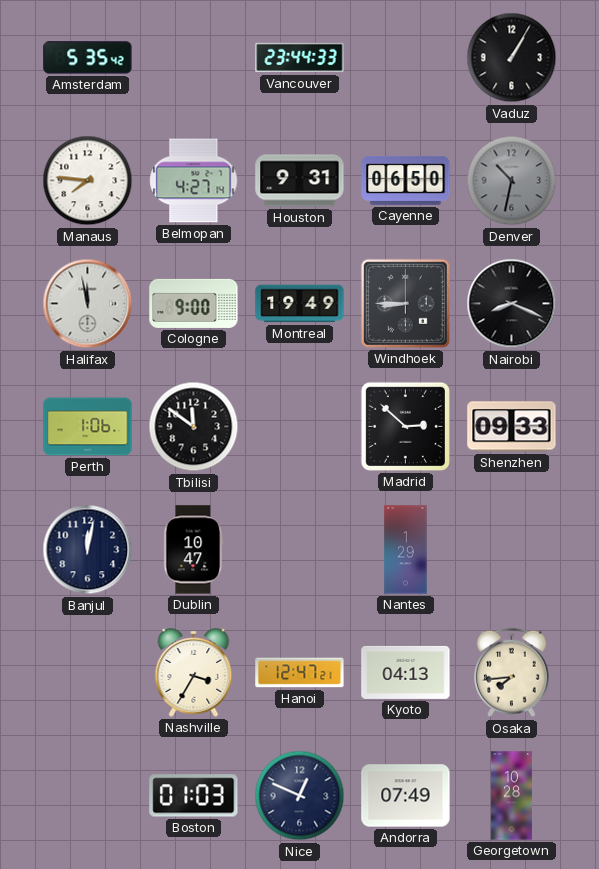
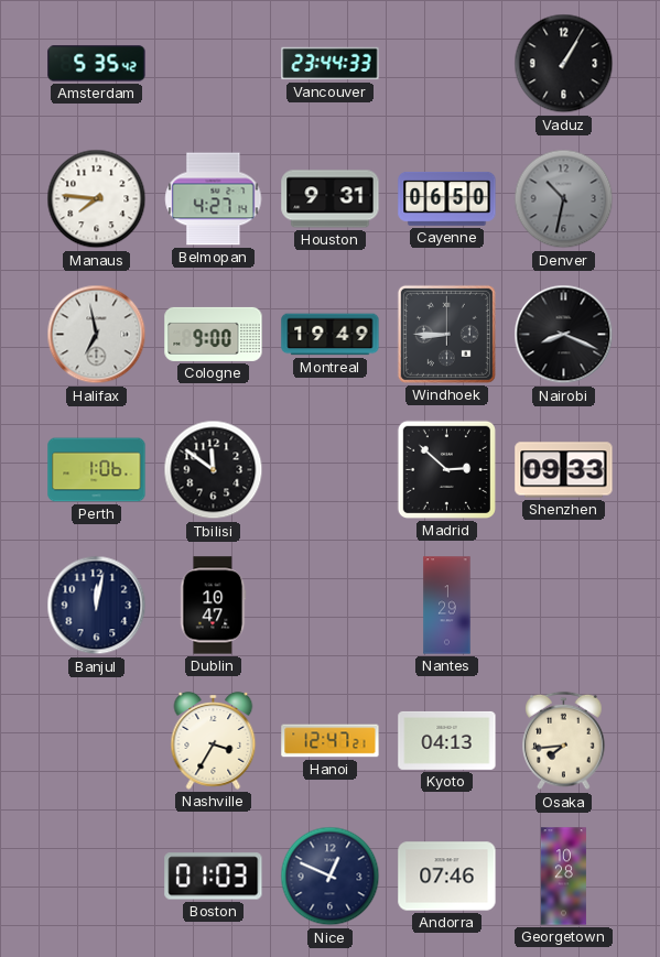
Halifax: 11:58 -> 6:58
Andorra: 07:49 -> 07:46
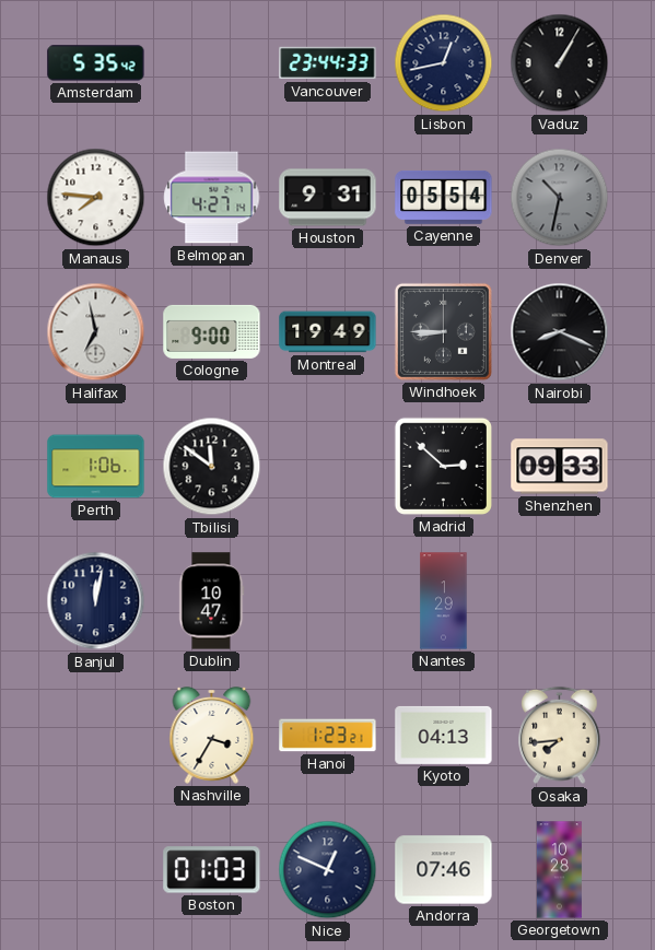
Lisbon: none -> 12:43
Cayenne: 06:50 -> 05:54
Hanoi: 12:47 -> 1:23
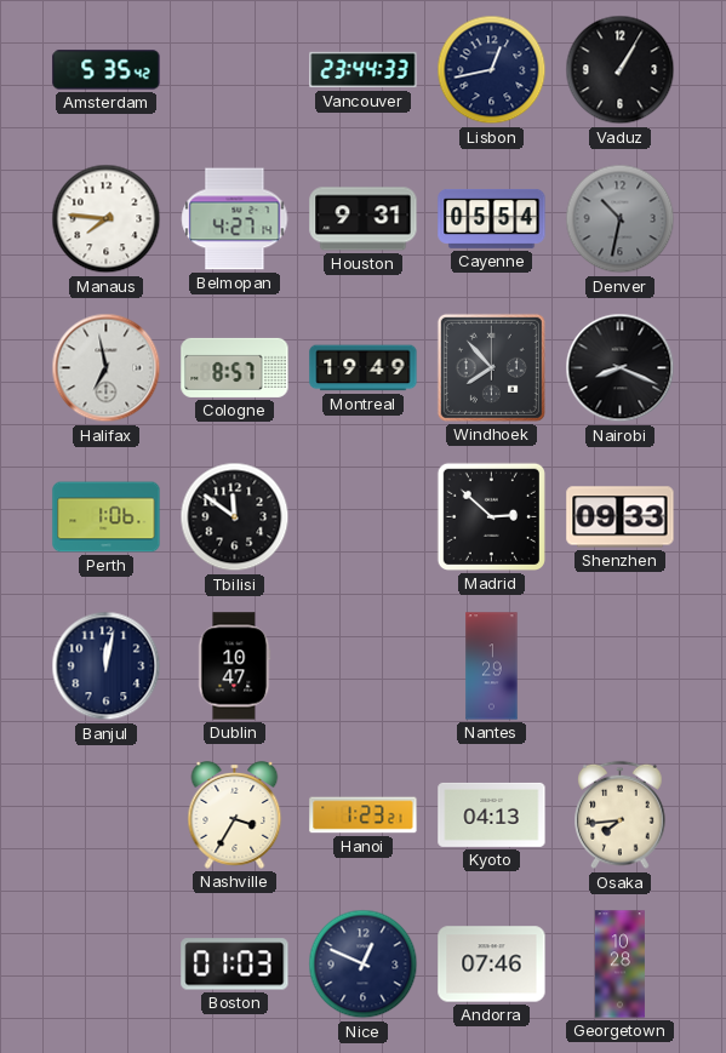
Cologne: 9:00 -> 8:57
Windhoek: 8:45 -> 7:53
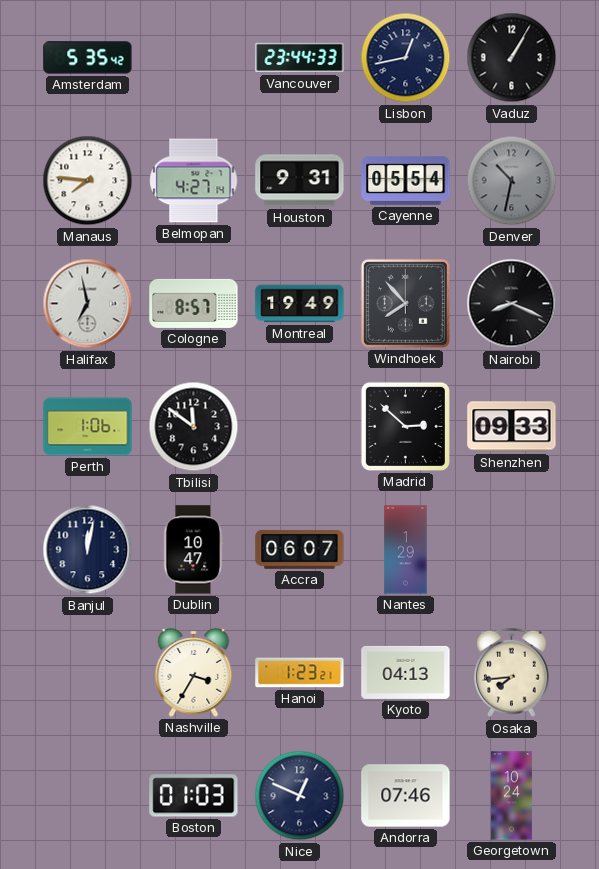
Accra: none -> 06:07
Georgetown: 10:28 -> 10:24
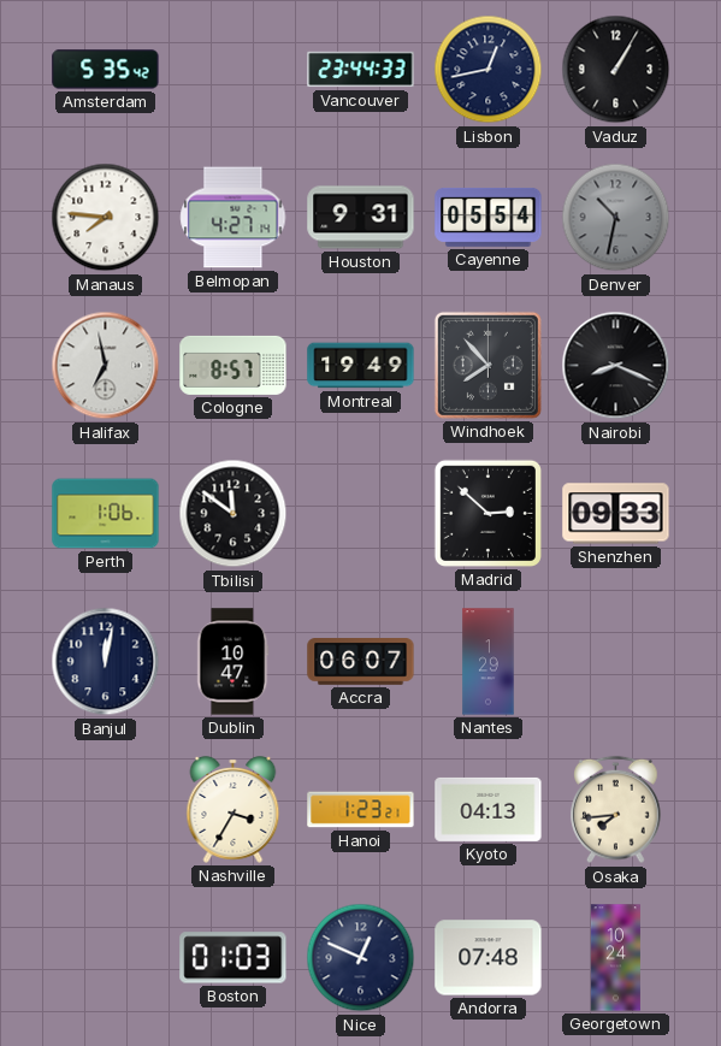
Andorra: 07:46 -> 07:48
